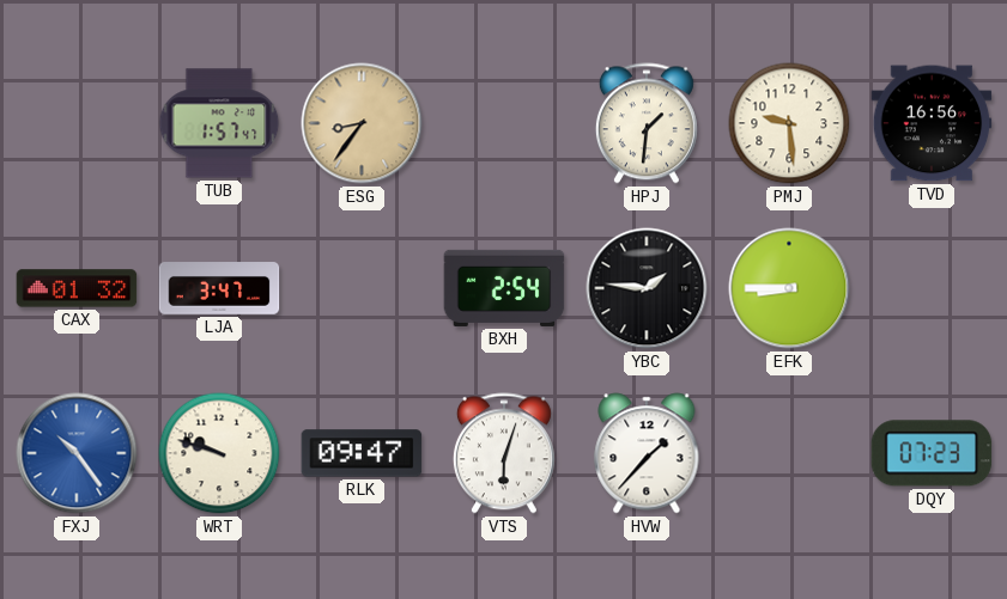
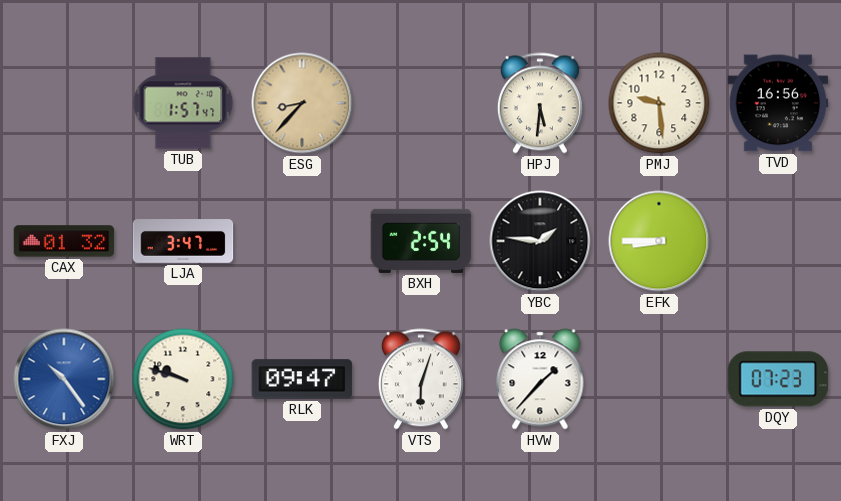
ESG: 8:36 -> 8:37
HPJ: 1:31 -> 5:31
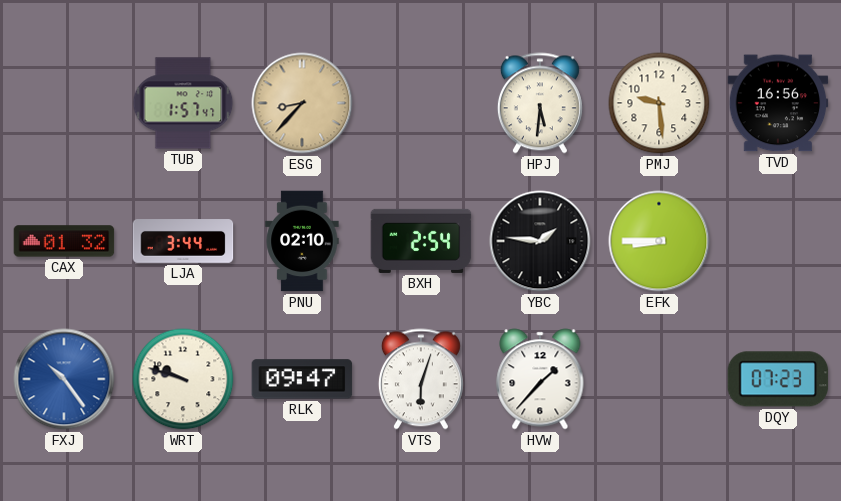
LJA: 3:47 -> 3:44
PNU: none -> 02:10
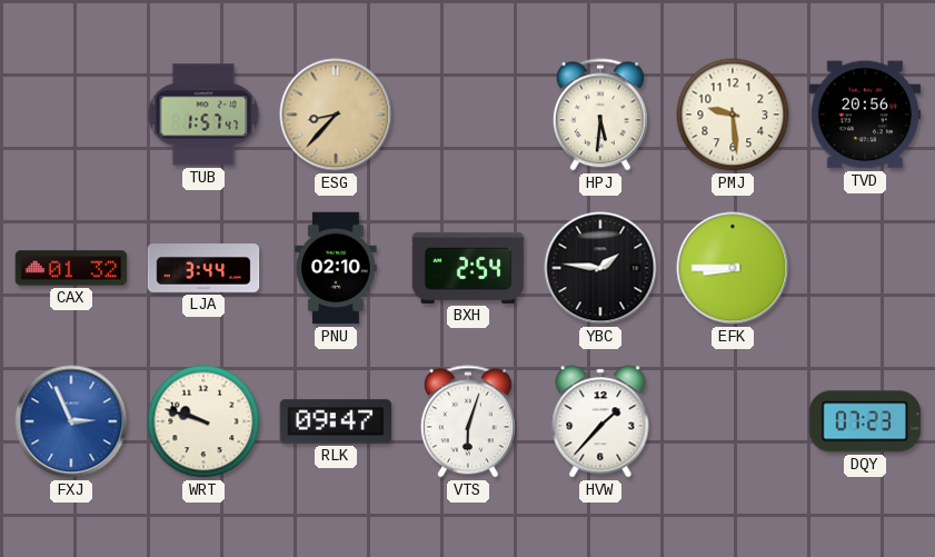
TVD: 16:56 -> 20:56
FXJ: 10:24 -> 2:56
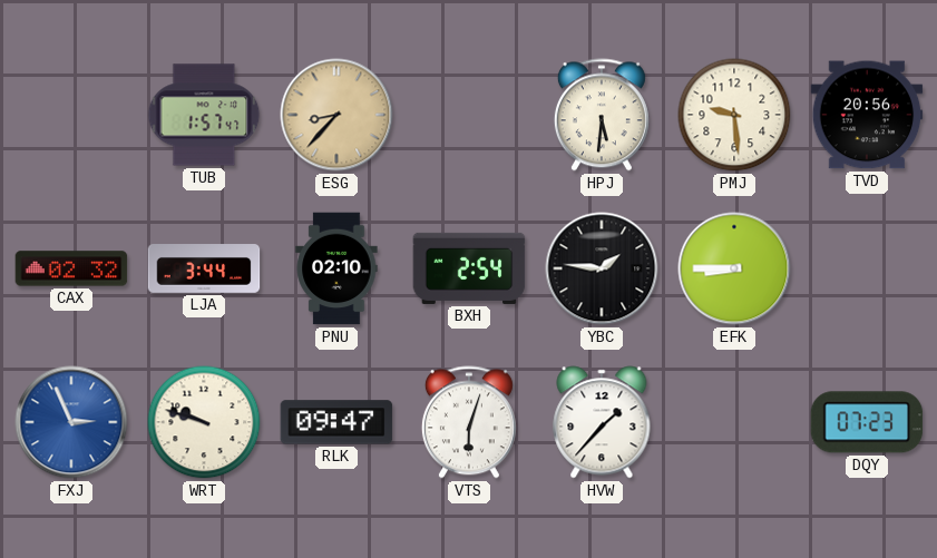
CAX: 01:32 -> 02:32
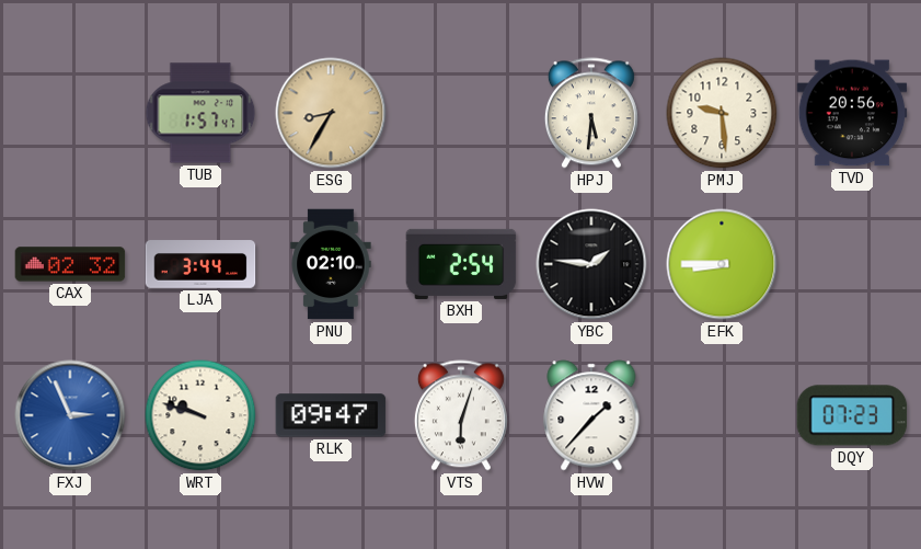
ESG: 8:37 -> 8:35
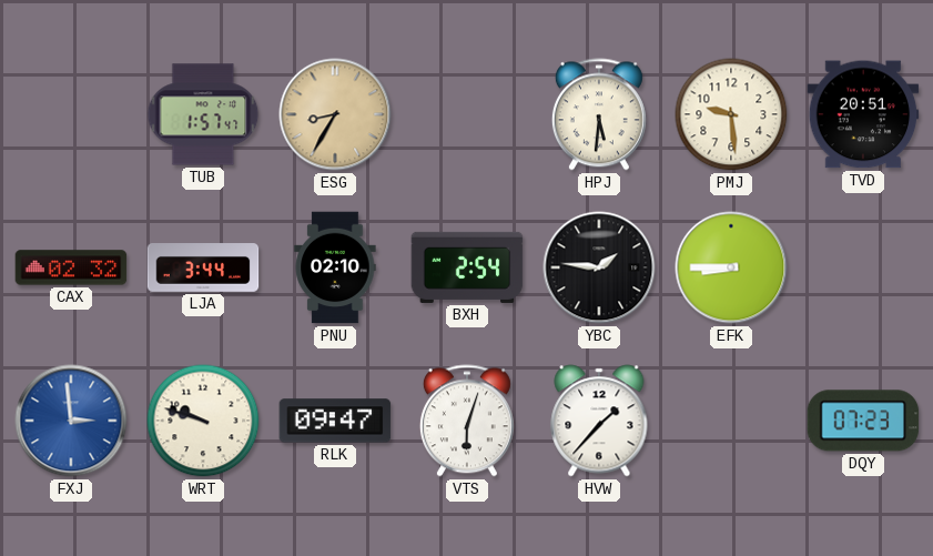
TVD: 20:56 -> 20:51
FXJ: 2:56 -> 2:59
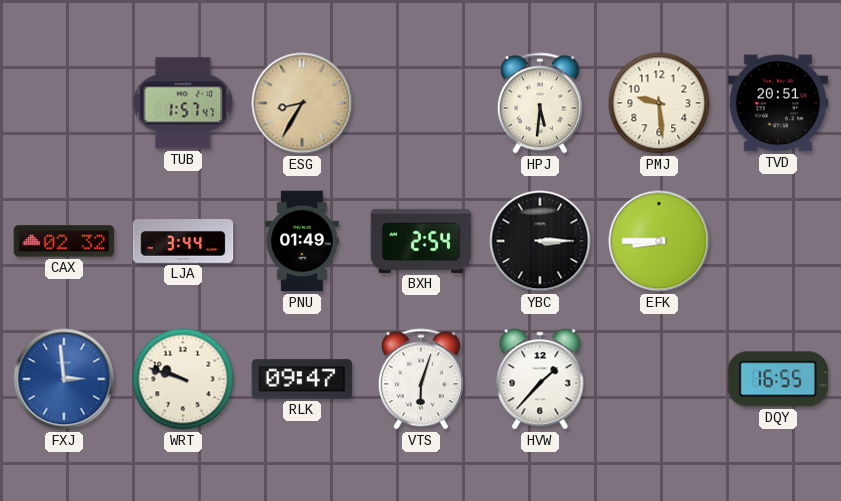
PNU: 02:10 -> 01:49
YBC: 1:46 -> 3:15
DQY: 07:23 -> 16:55
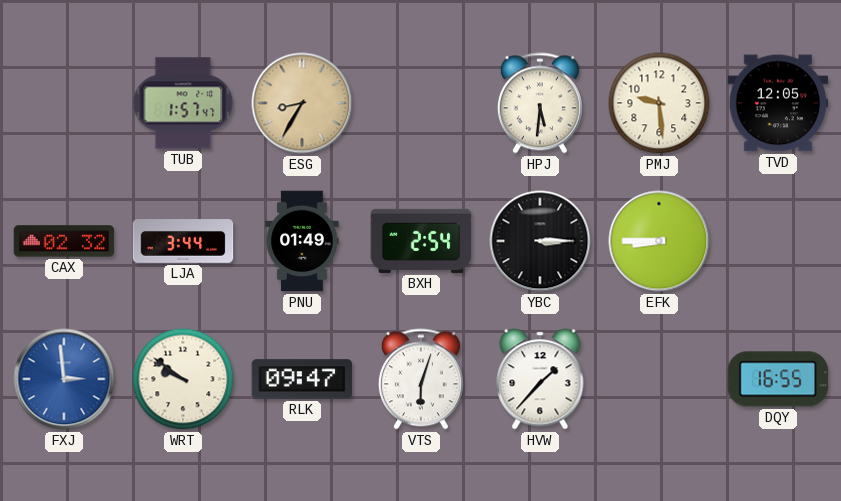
TVD: 20:51 -> 12:05
WRT: 9:48 -> 9:51
